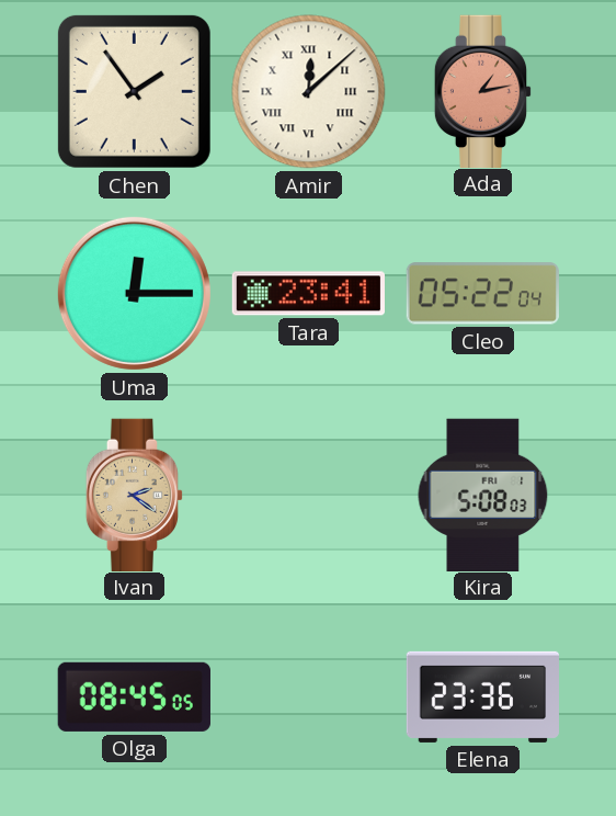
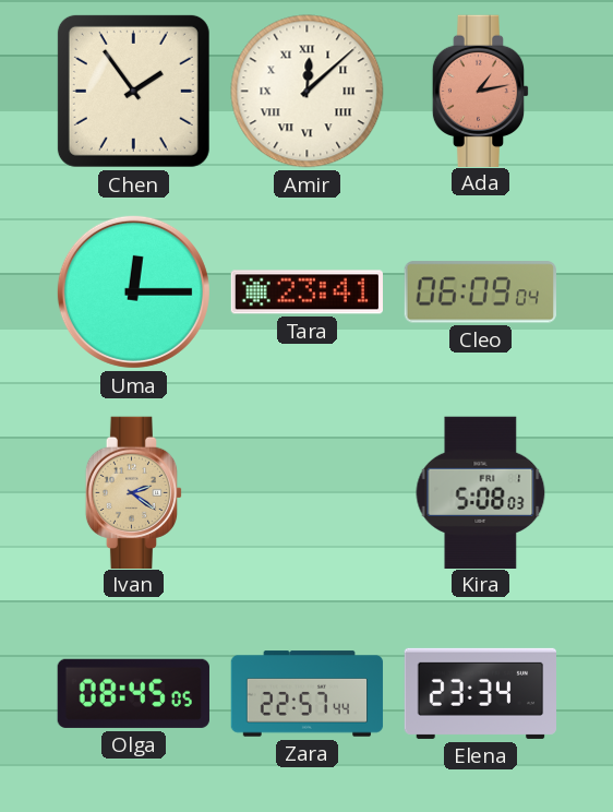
Cleo: 05:22 -> 06:09
Zara: none -> 22:57
Elena: 23:36 -> 23:34
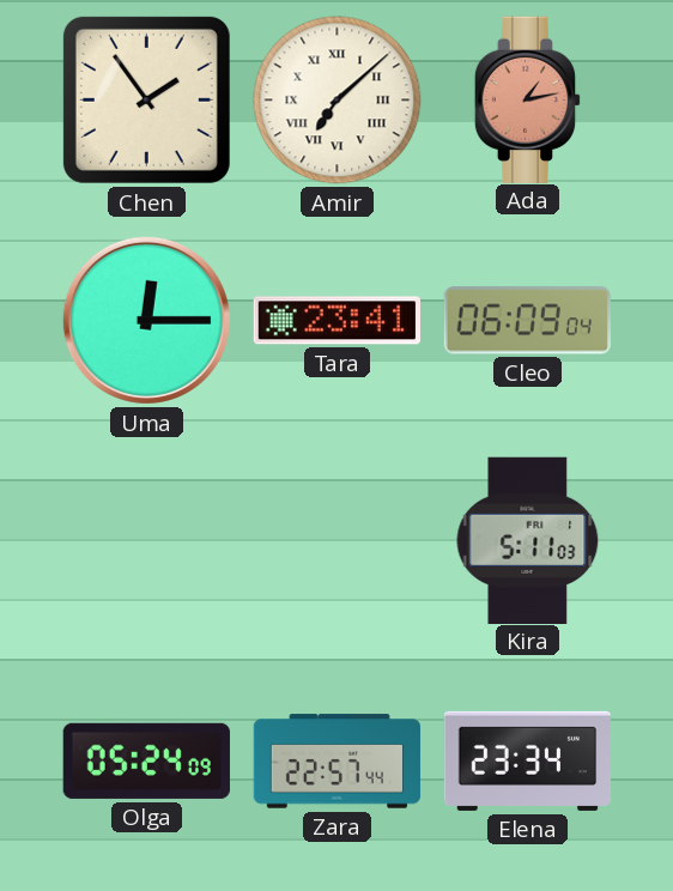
Amir: 12:08 -> 7:08
Ivan: 2:21 -> none
Kira: 5:08 -> 5:11
Olga: 08:45 -> 05:24
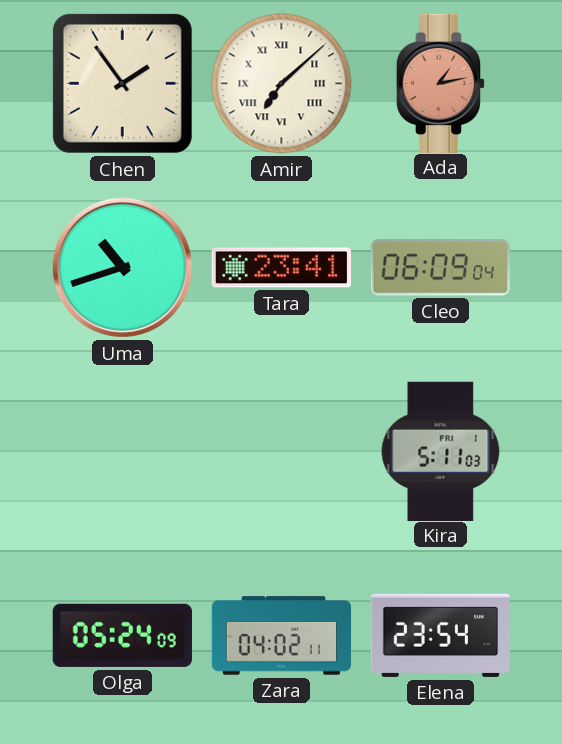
Uma: 12:15 -> 10:42
Zara: 22:57 -> 04:02
Elena: 23:34 -> 23:54
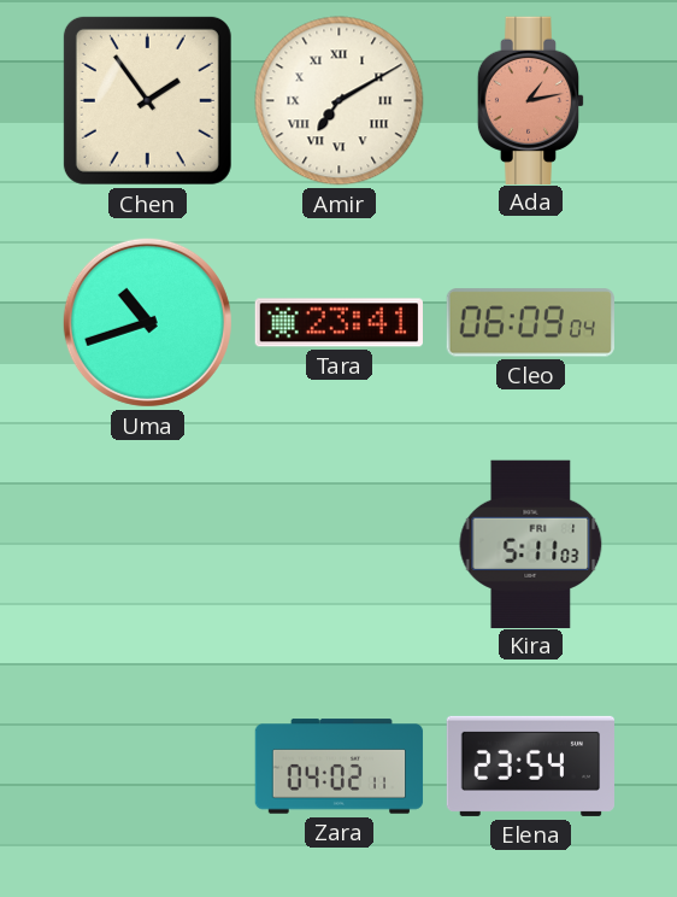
Amir: 7:08 -> 7:10
Olga: 05:24 -> none
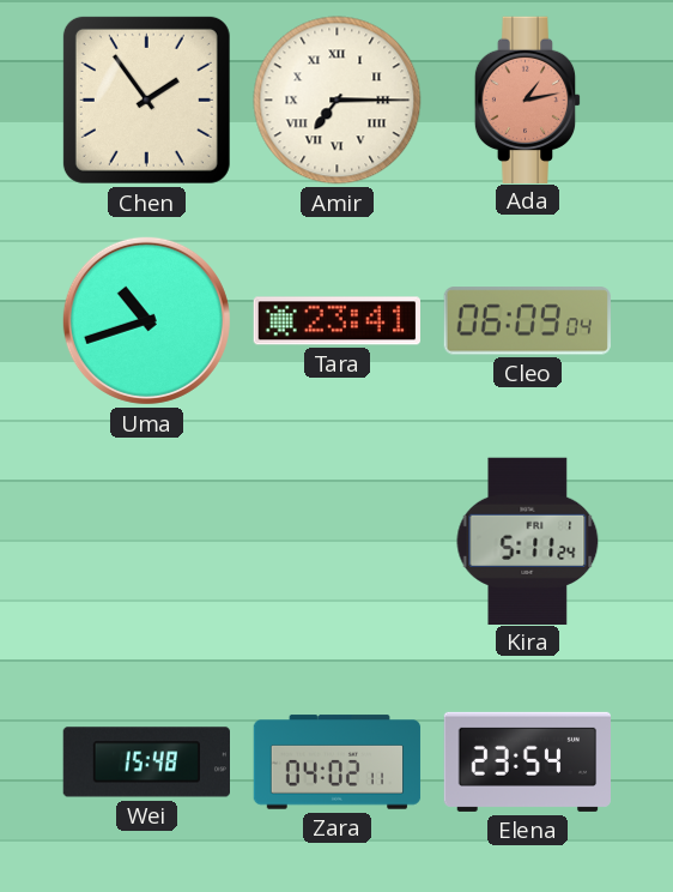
Amir: 7:10 -> 7:15
Kira: 5:11:03 -> 5:11:24
Wei: none -> 15:48
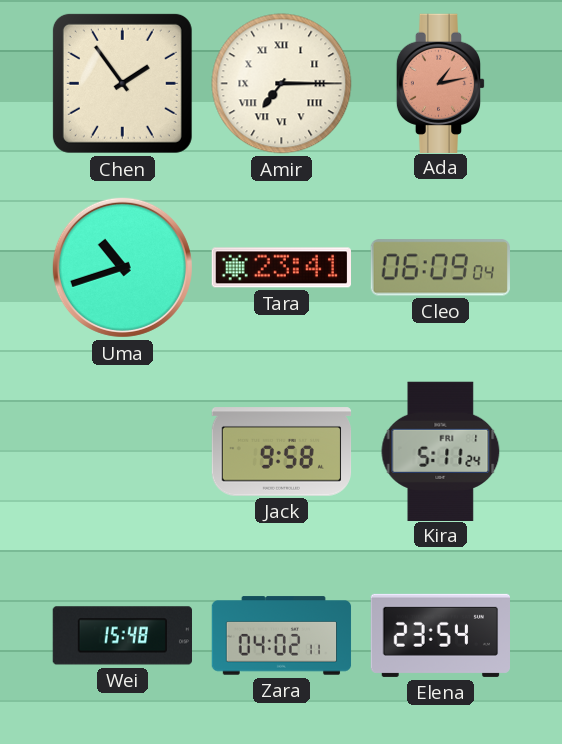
Jack: none -> 9:58
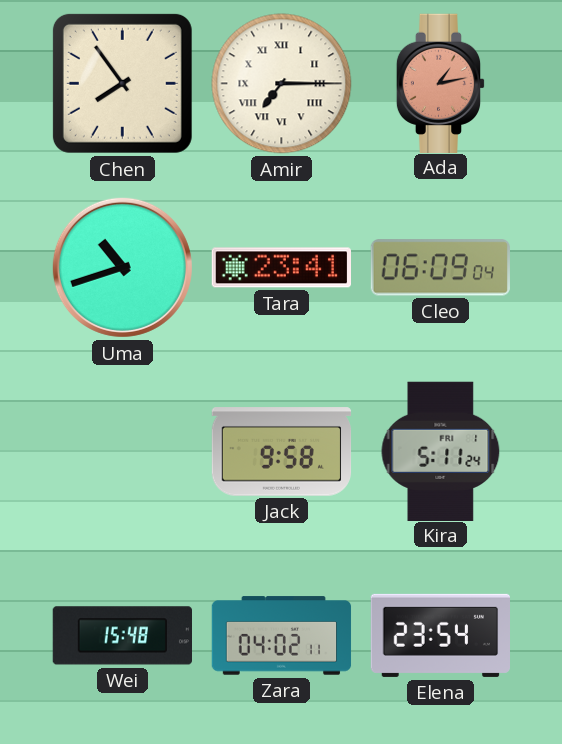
Chen: 1:54 -> 7:54
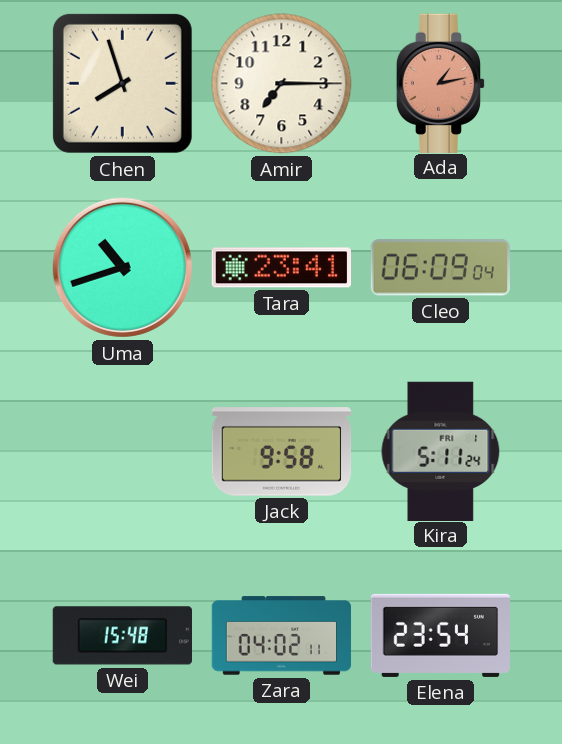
Chen: 7:54 -> 7:57
Amir numerals: Roman -> Arabic
